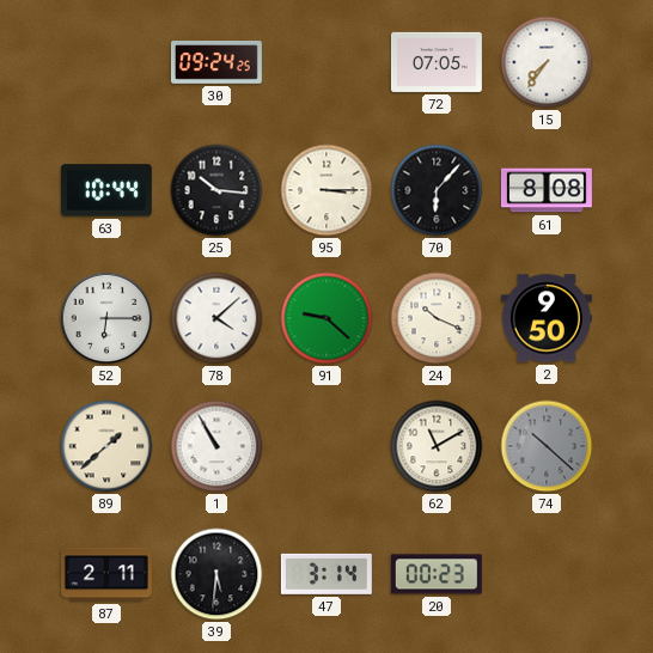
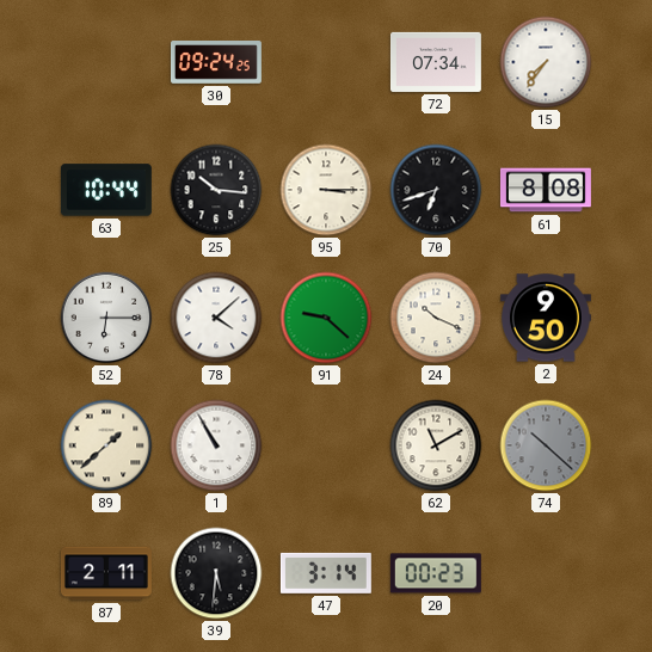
72: 07:05 -> 07:34
70: 6:07 -> 6:42
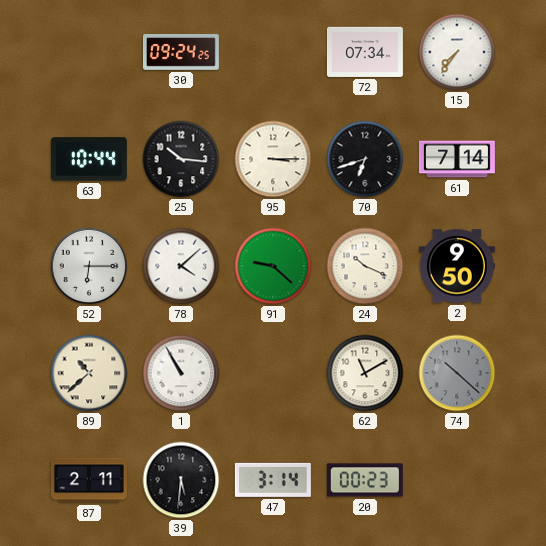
61: 8:08 -> 7:14
89: 1:38 -> 10:38
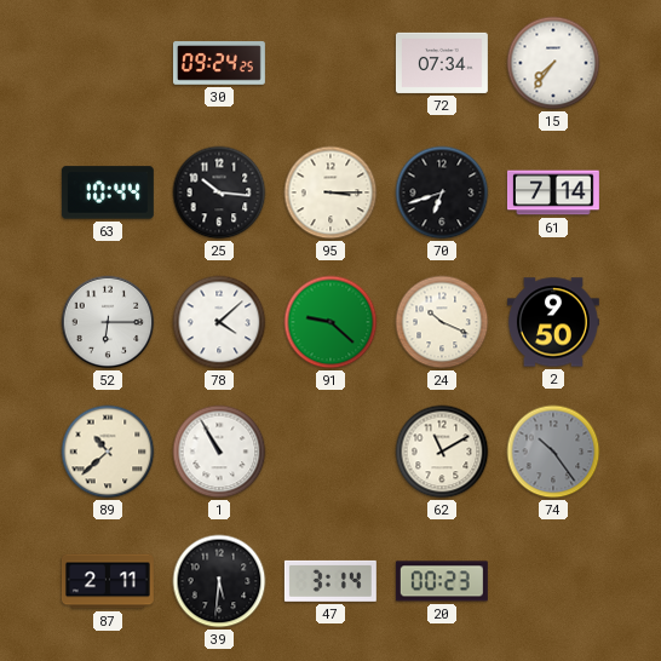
74: 10:22 -> 10:24
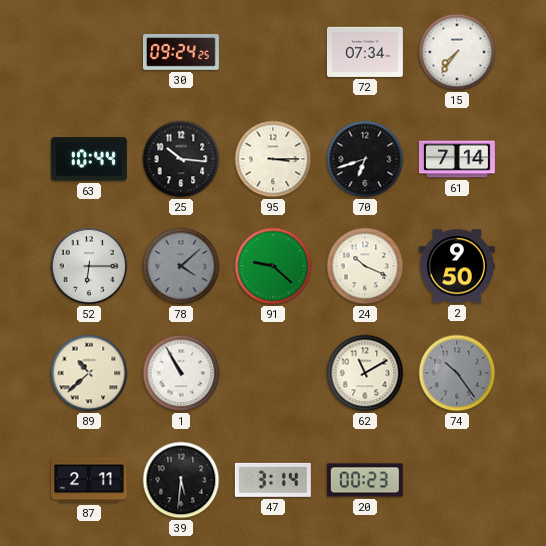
78 dial: white -> grey
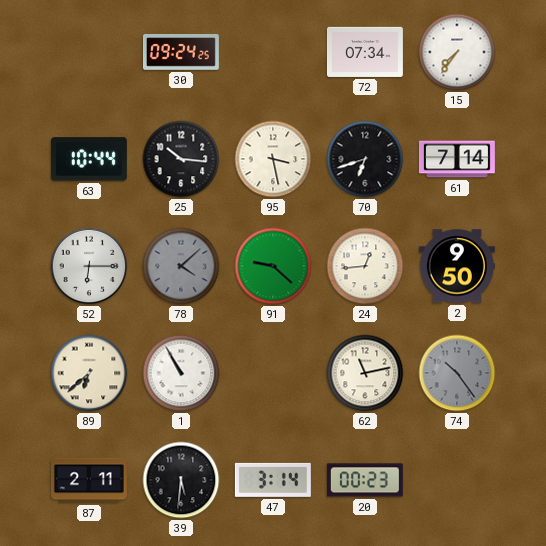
95: 3:15 -> 3:28
24: 10:19 -> 12:44
89: 10:38 -> 6:38
62: 11:10 -> 11:13
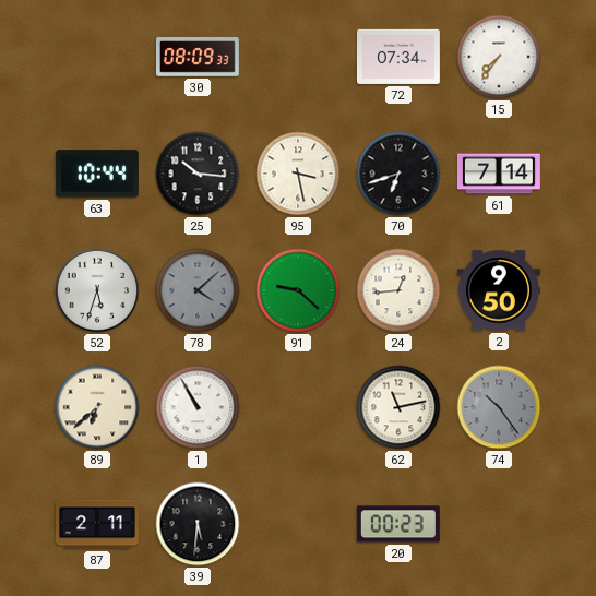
30: 09:24 -> 08:09
52: 6:15 -> 5:33
47: 3:14 -> none
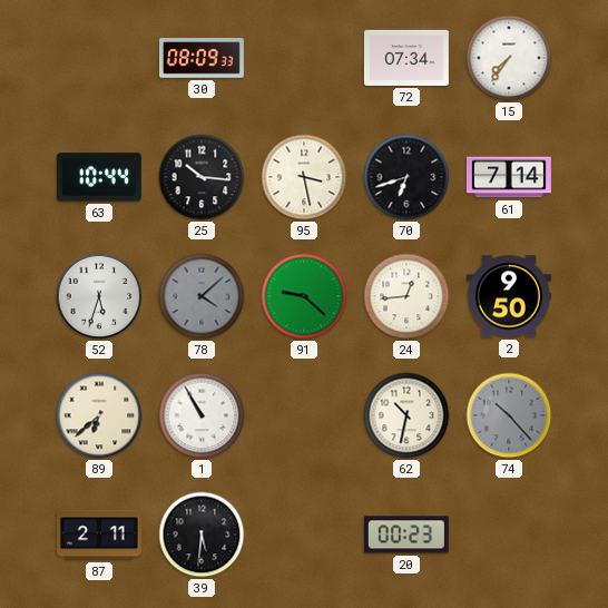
62: 11:13 -> 10:32
74: 10:24 -> 10:23
